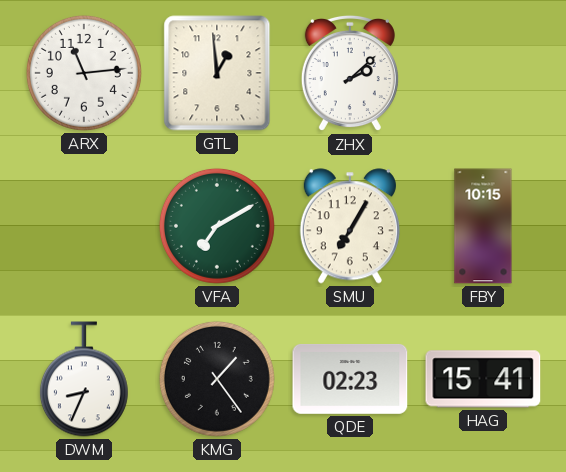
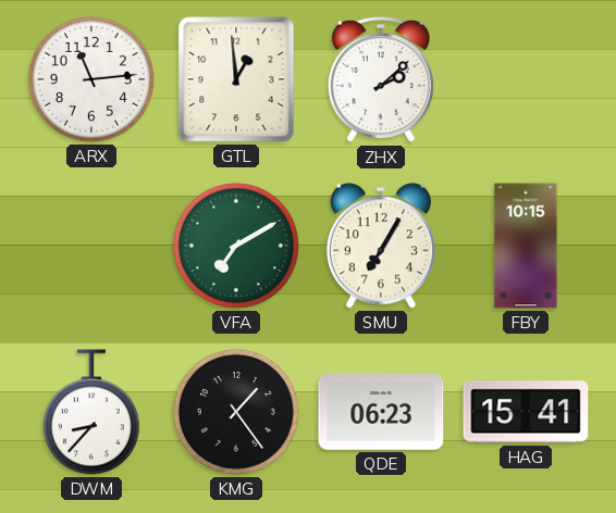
DWM: 8:34 -> 8:37
QDE: 02:23 -> 06:23
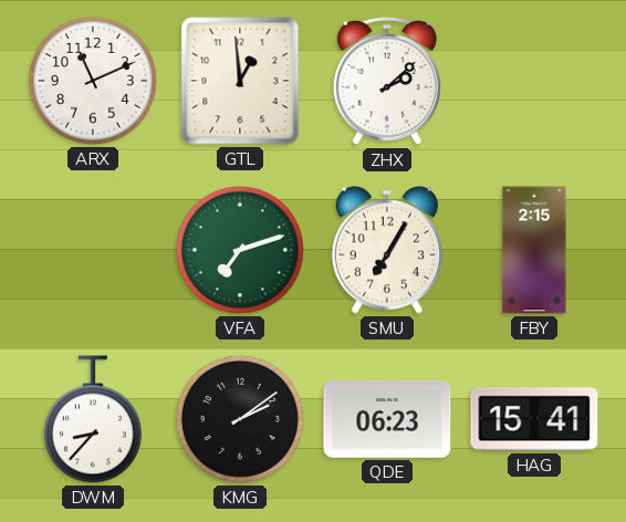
ARX: 11:14 -> 11:11
VFA: 7:10 -> 7:12
FBY: 10:15 -> 2:15
KMG: 1:24 -> 2:09
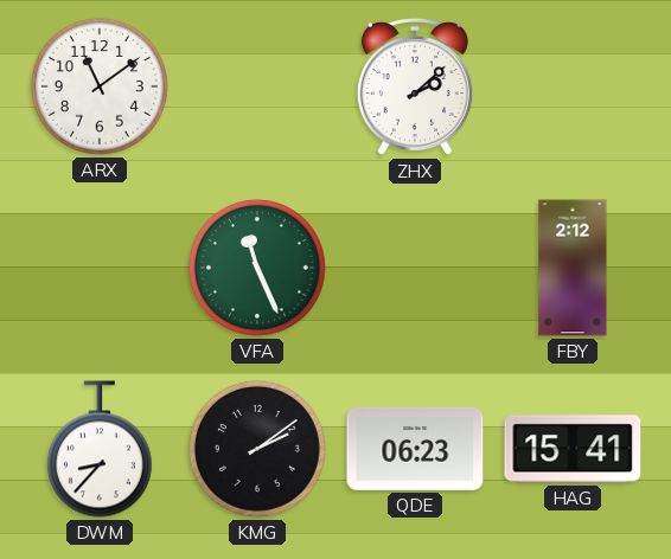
ARX: 11:11 -> 11:09
GTL: 12:59 -> none
VFA: 7:12 -> 11:26
SMU: 7:05 -> none
FBY: 2:15 -> 2:12
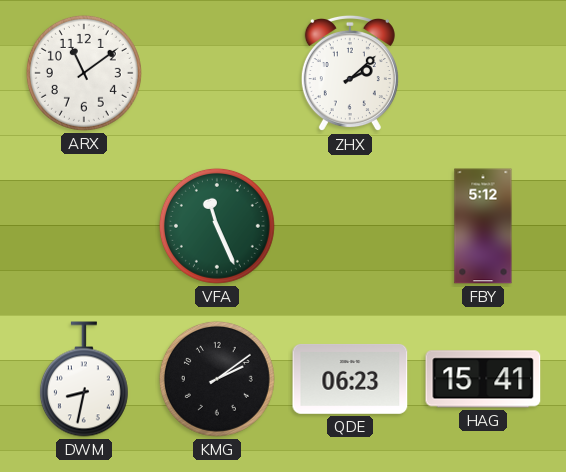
FBY: 2:12 -> 5:12
DWM: 8:37 -> 8:32
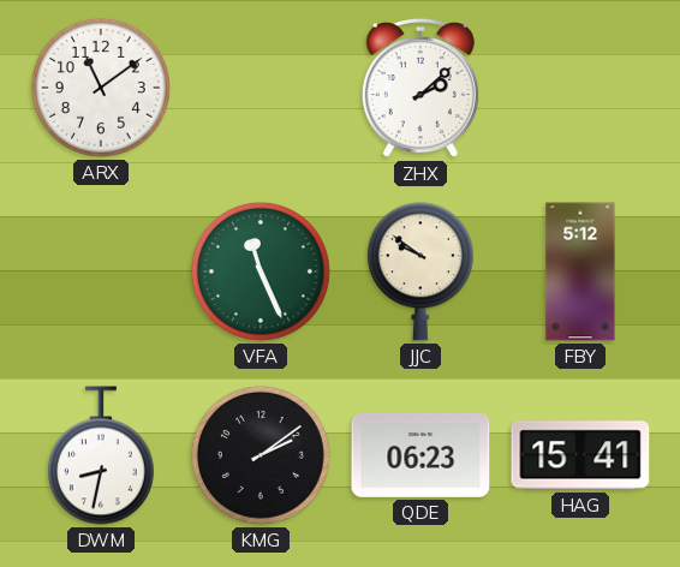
JJC: none -> 9:51
